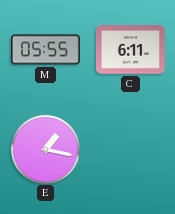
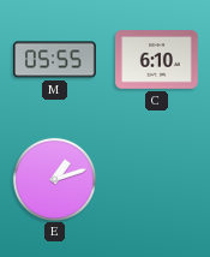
C: 6:11 -> 6:10
E: 1:17 -> 1:12
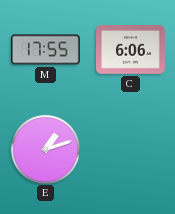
M: 05:55 -> 17:55
C: 6:10 -> 6:06
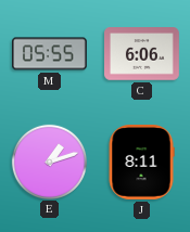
M: 17:55 -> 05:55
J: none -> 8:11
